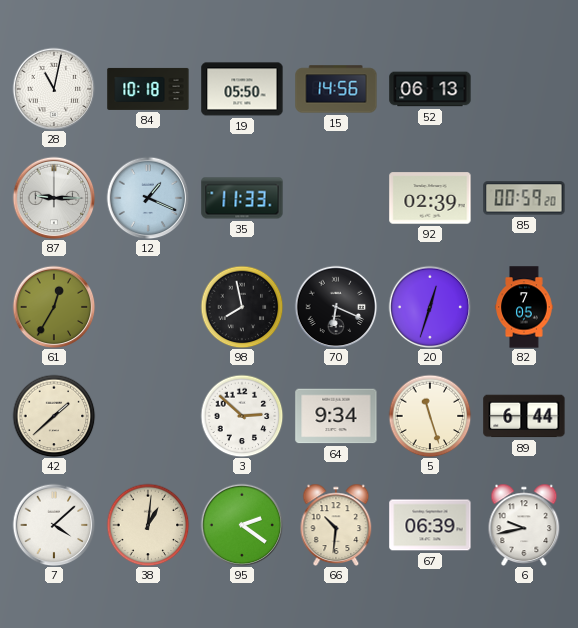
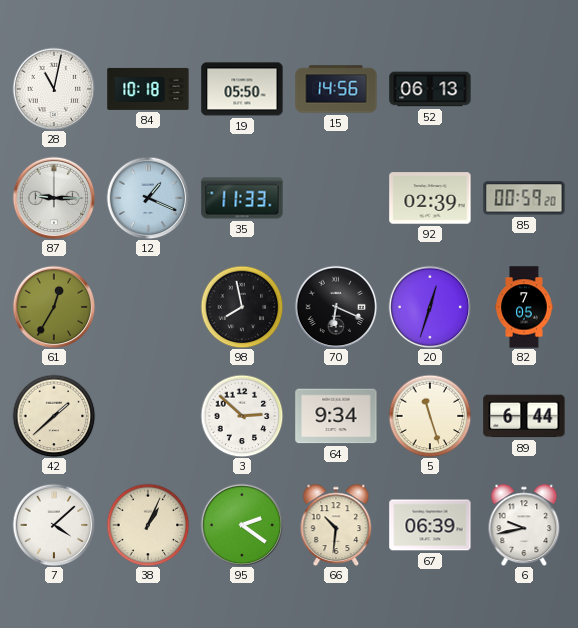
38: 1:01 -> 1:04
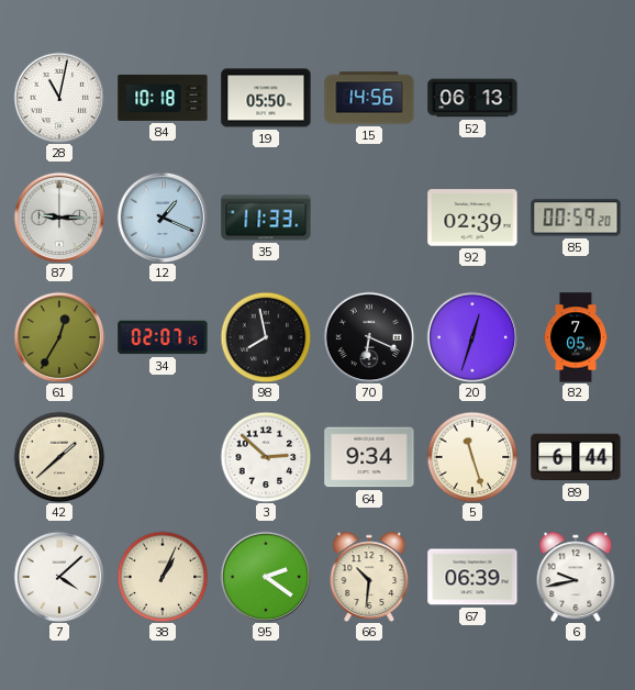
34: none -> 02:07
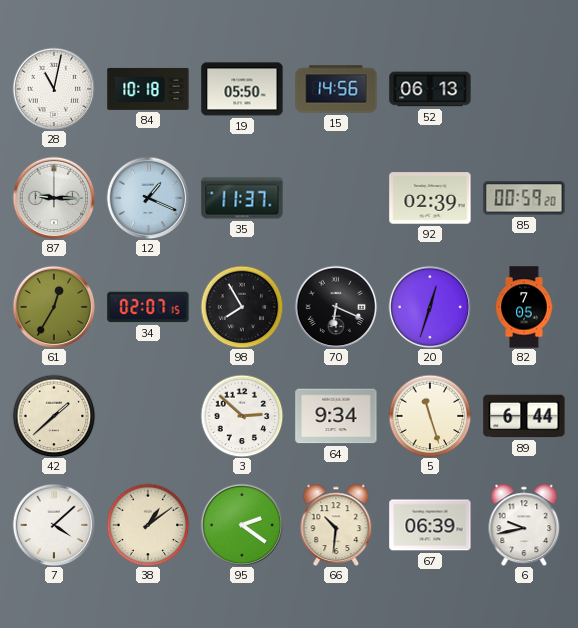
35: 11:33 -> 11:37
98: 7:58 -> 7:55
38: 1:04 -> 1:09
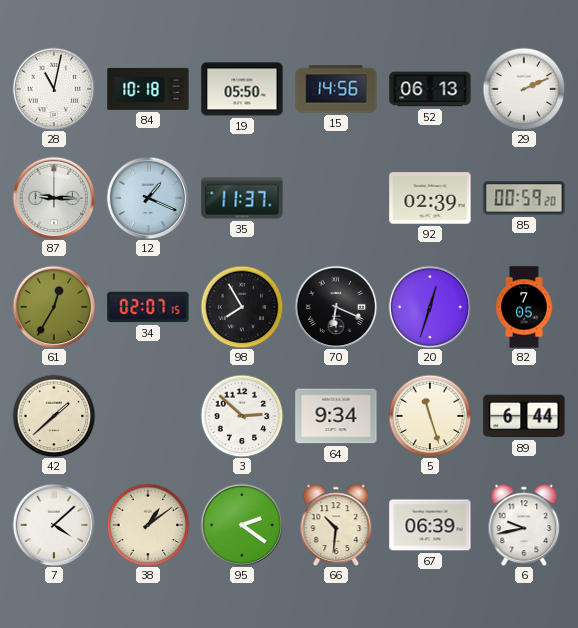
29: none -> 2:11
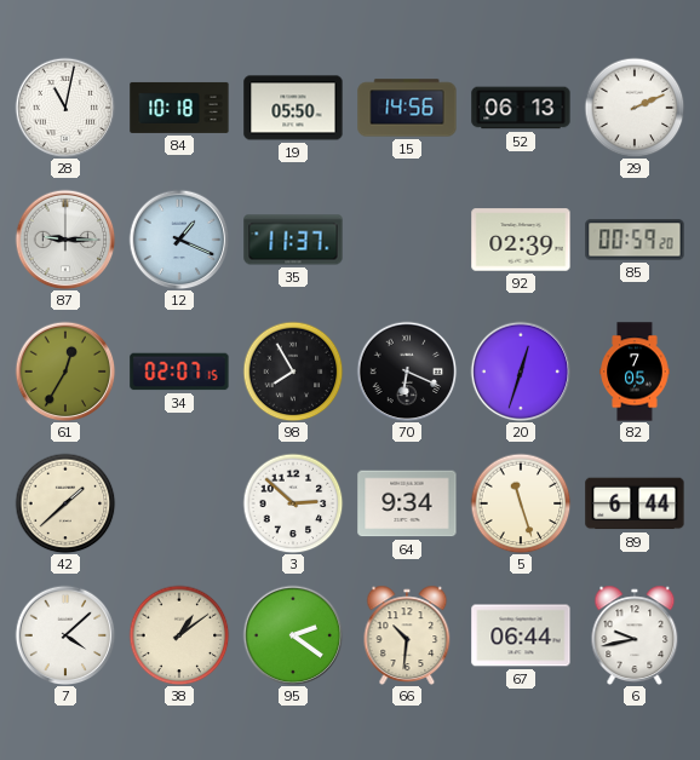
67: 06:39 -> 06:44
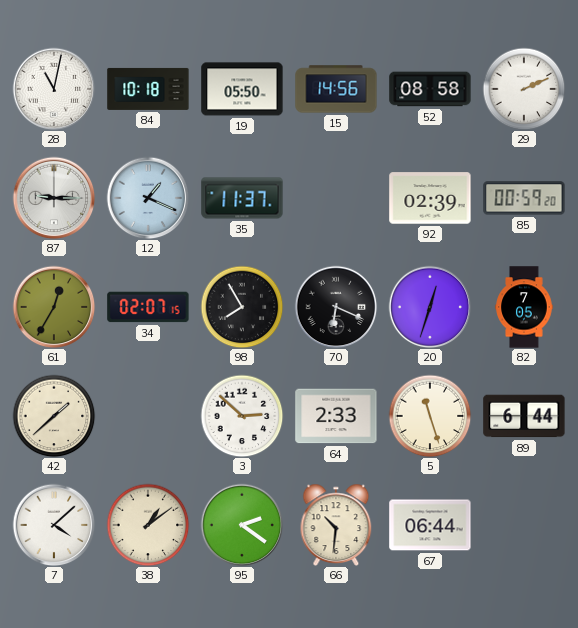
52: 06:13 -> 08:58
64: 9:34 -> 2:33
6: 9:43 -> none
